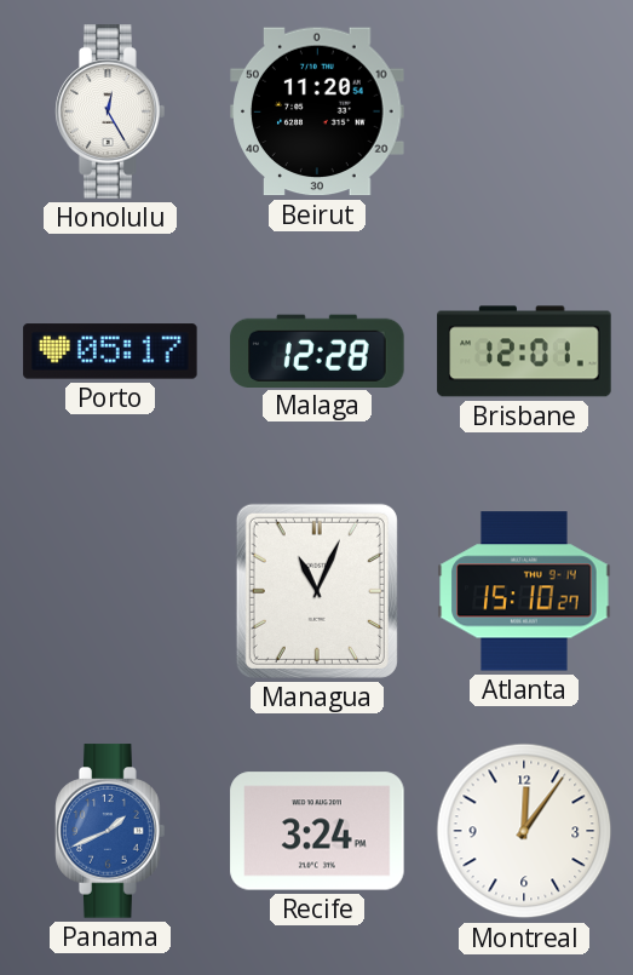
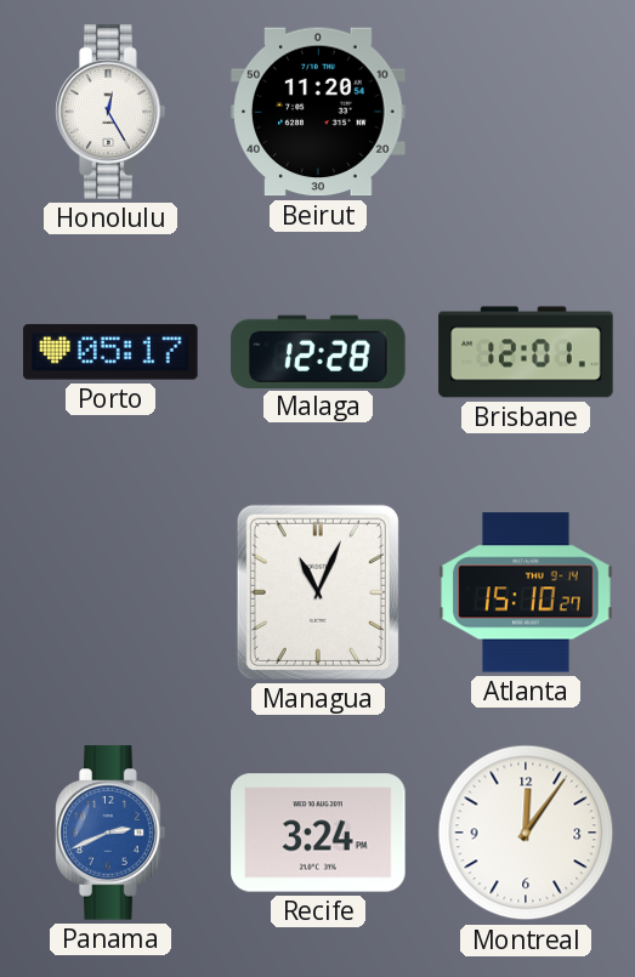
Panama: 1:41 -> 2:41
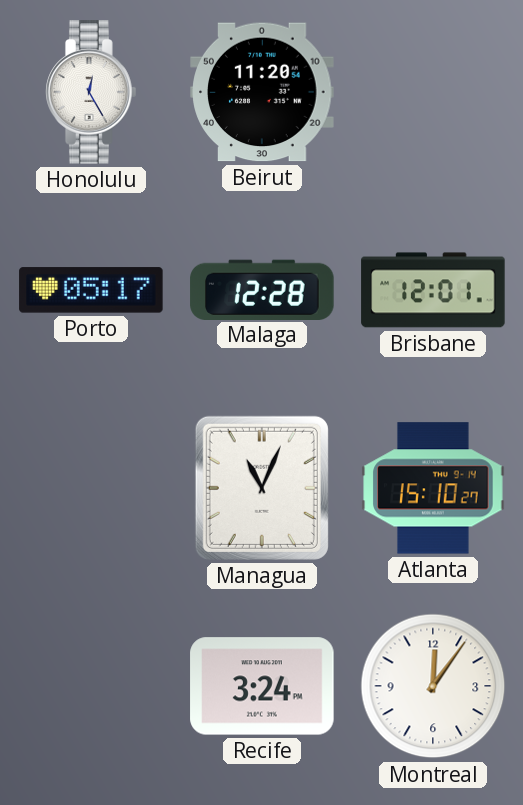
Panama: 2:41 -> none
